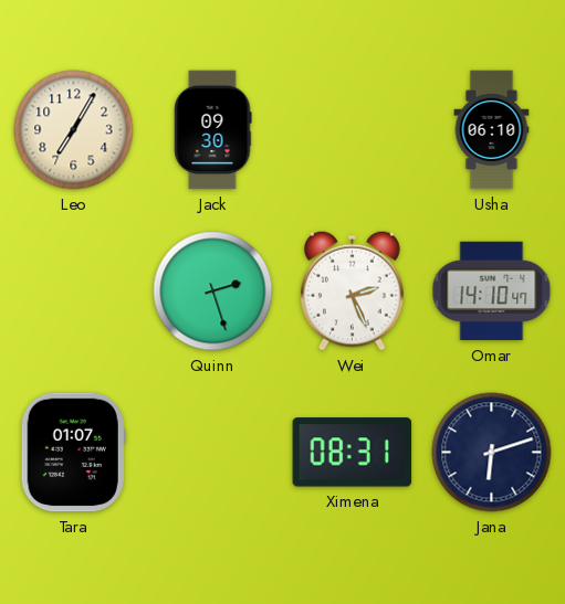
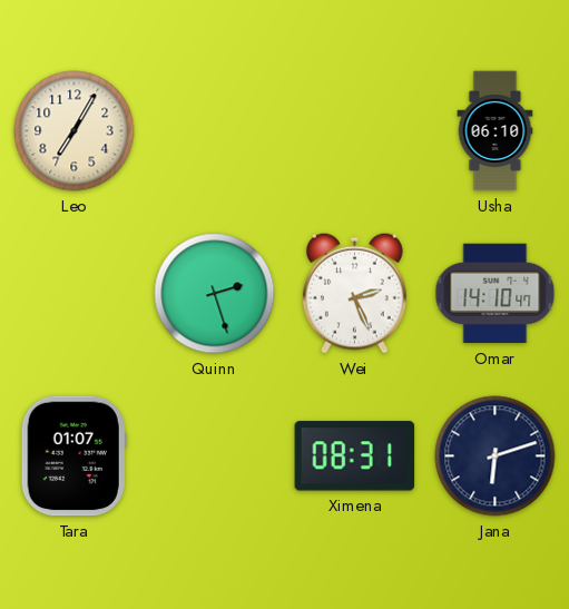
Jack: 09:30 -> none
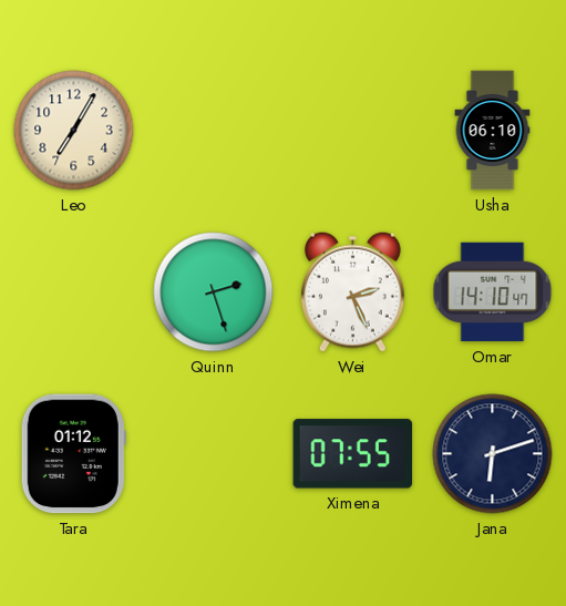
Tara: 01:07 -> 01:12
Ximena: 08:31 -> 07:55
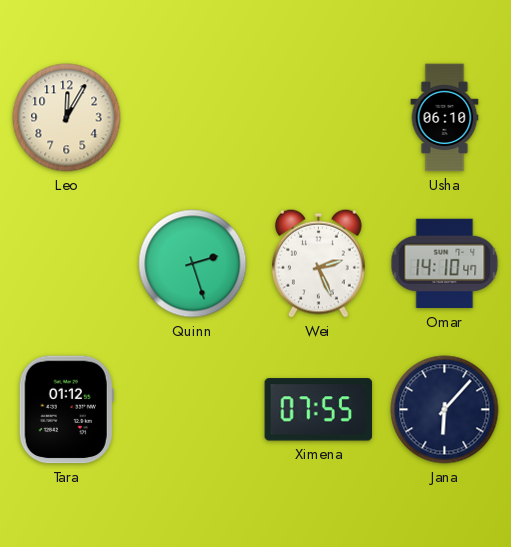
Leo: 7:05 -> 12:05
Jana: 6:12 -> 6:07
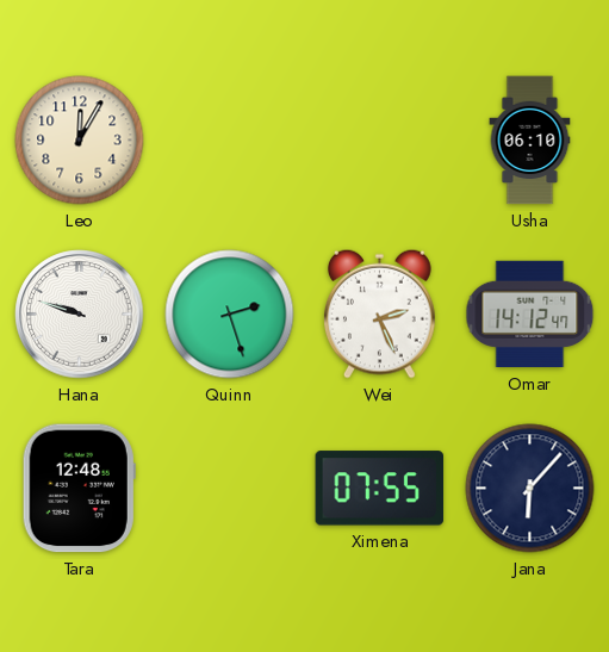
Hana: none -> 9:48
Omar: 14:10 -> 14:12
Tara: 01:12 -> 12:48
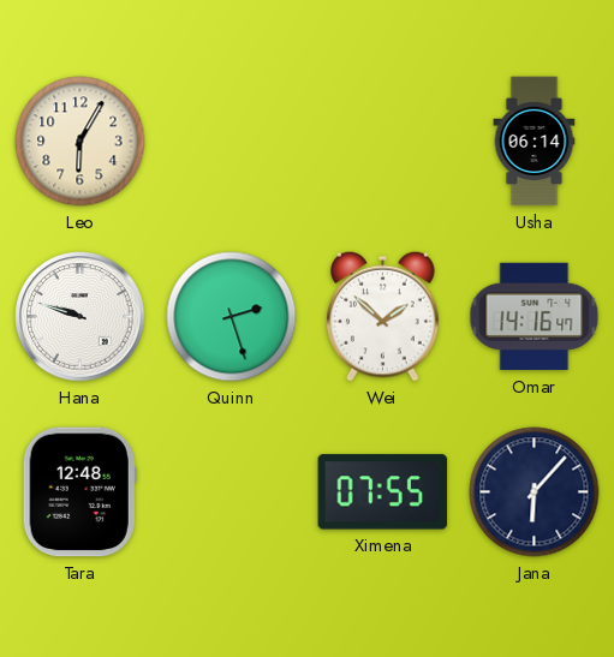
Leo: 12:05 -> 6:05
Usha: 06:10 -> 06:14
Wei: 2:26 -> 1:52
Omar: 14:12 -> 14:16
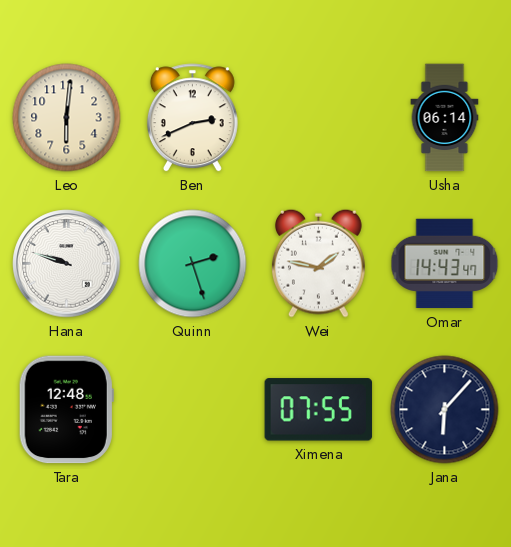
Leo: 6:05 -> 6:01
Ben: none -> 2:41
Wei: 1:52 -> 1:47
Omar: 14:16 -> 14:43
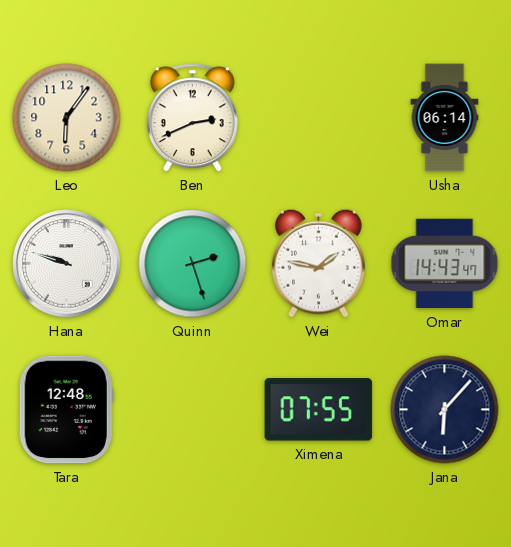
Leo: 6:01 -> 6:06
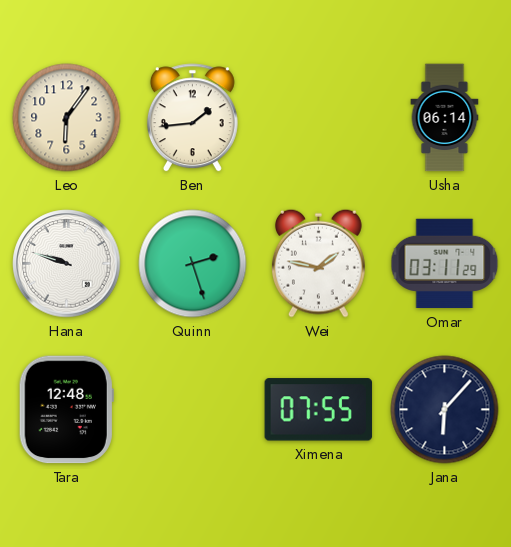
Ben: 2:41 -> 1:44
Omar: 14:43 -> 03:11
